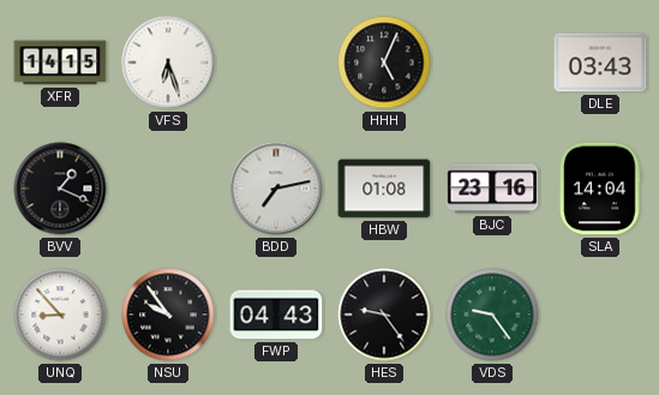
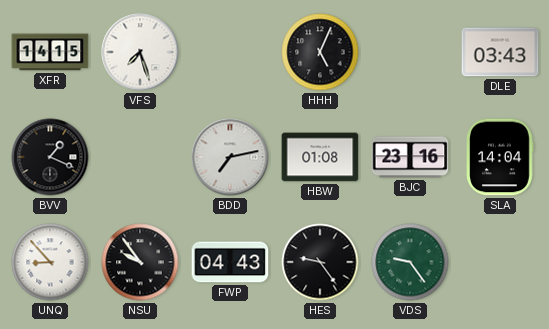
VFS: 6:27 -> 7:27
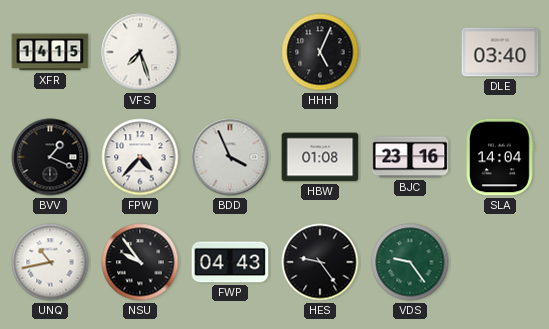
DLE: 03:43 -> 03:40
FPW: none -> 4:37
BDD: 7:13 -> 3:56
UNQ: 8:53 -> 10:43
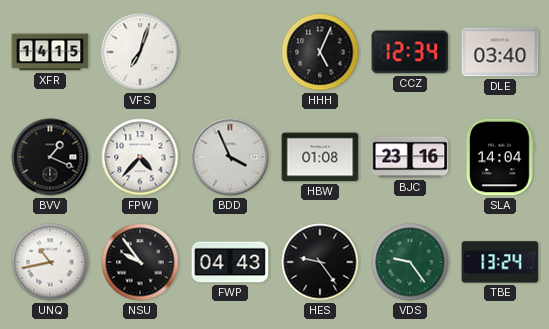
VFS: 7:27 -> 7:03
CCZ: none -> 12:34
TBE: none -> 13:24
